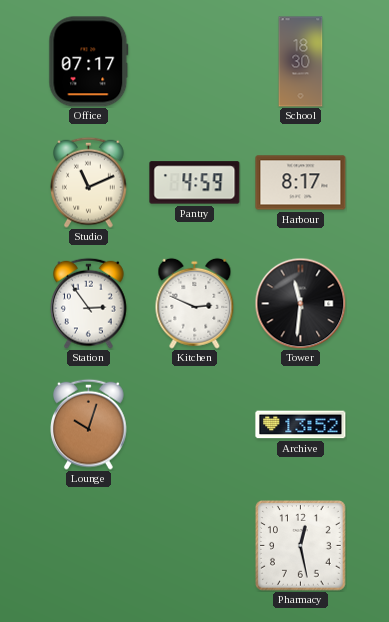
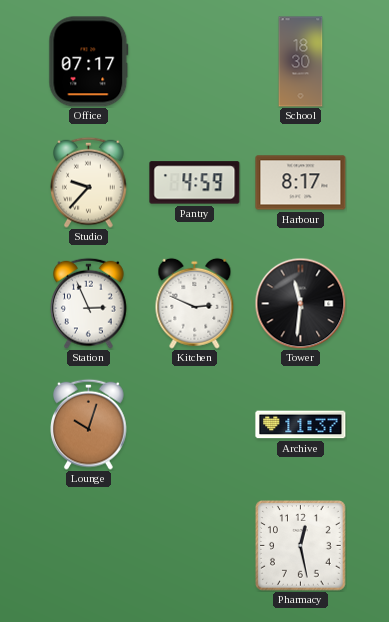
Studio: 11:11 -> 9:37
Station: 2:54 -> 2:56
Archive: 13:52 -> 11:37
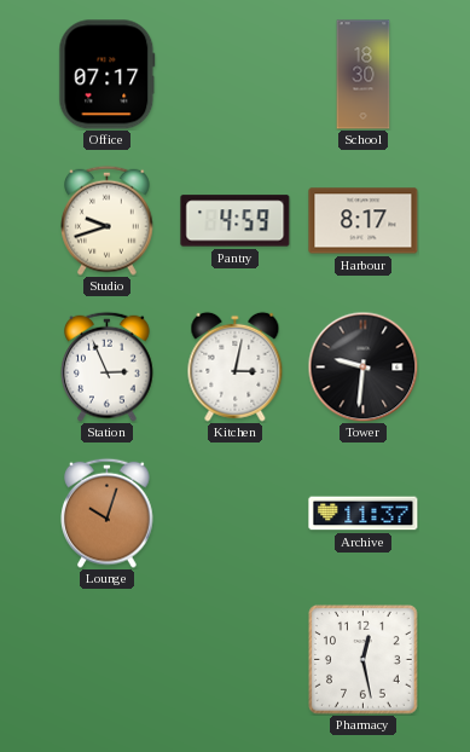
Studio: 9:37 -> 9:42
Kitchen: 2:49 -> 3:02
Tower: 11:31 -> 9:31
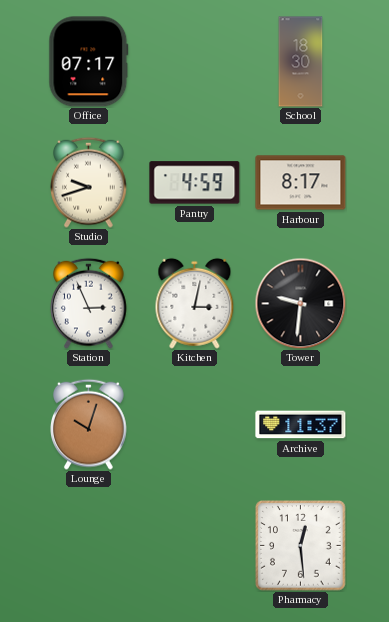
Pharmacy: 12:28 -> 12:29
